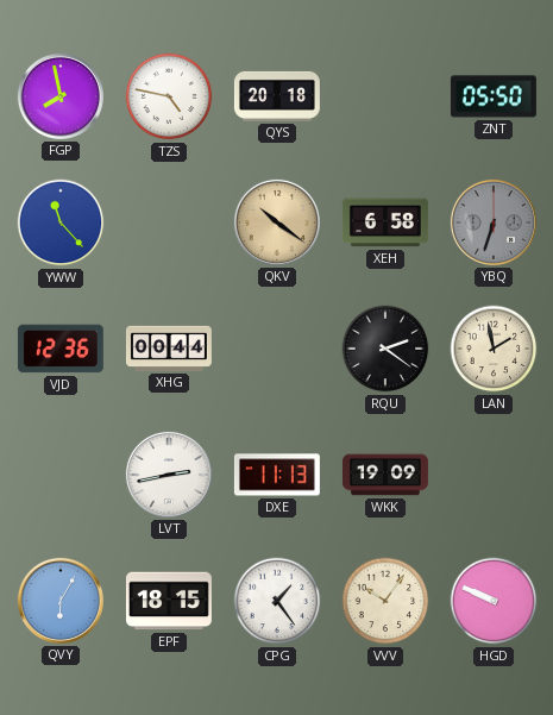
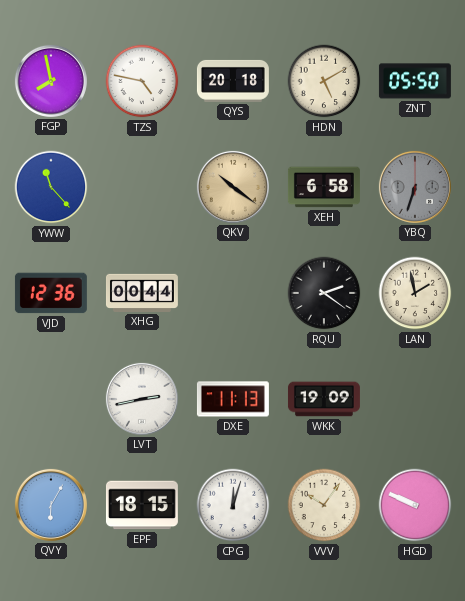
HDN: none -> 5:10
CPG: 1:24 -> 12:03
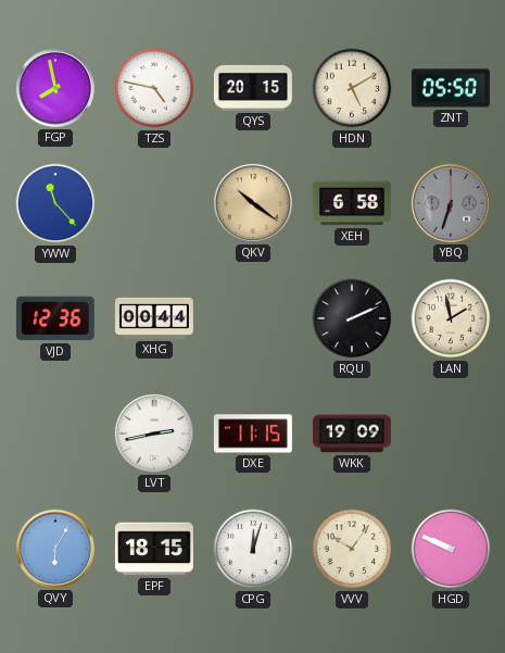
QYS: 20:18 -> 20:15
RQU: 2:21 -> 2:11
DXE: 11:13 -> 11:15
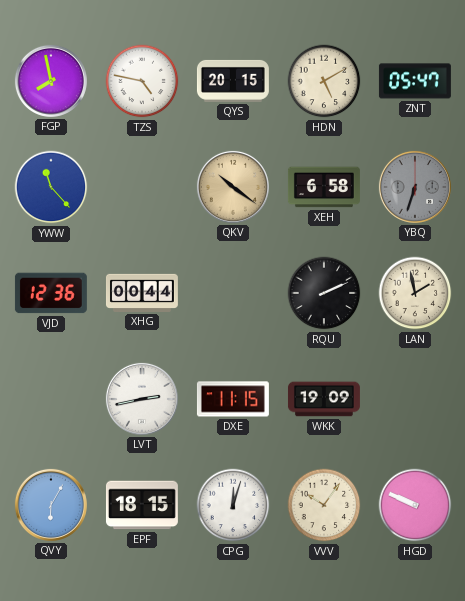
ZNT: 05:50 -> 05:47
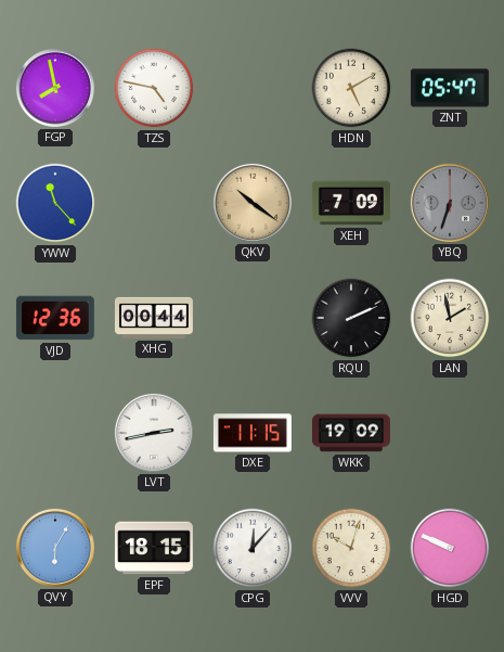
QYS: 20:15 -> none
XEH: 6:58 -> 7:09
CPG: 12:03 -> 12:07
VVV: 10:06 -> 10:03
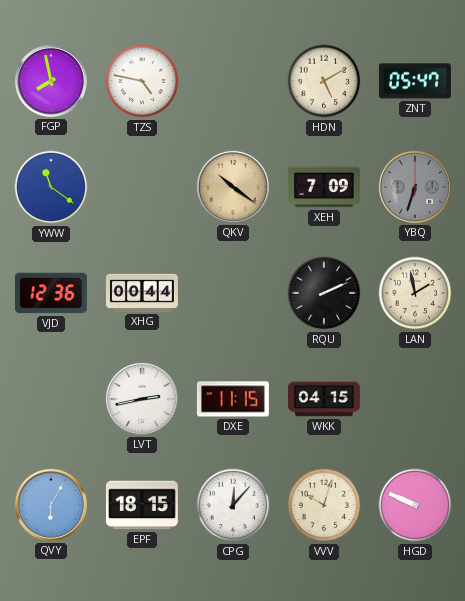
YWW: 11:23 -> 11:21
WKK: 19:09 -> 04:15
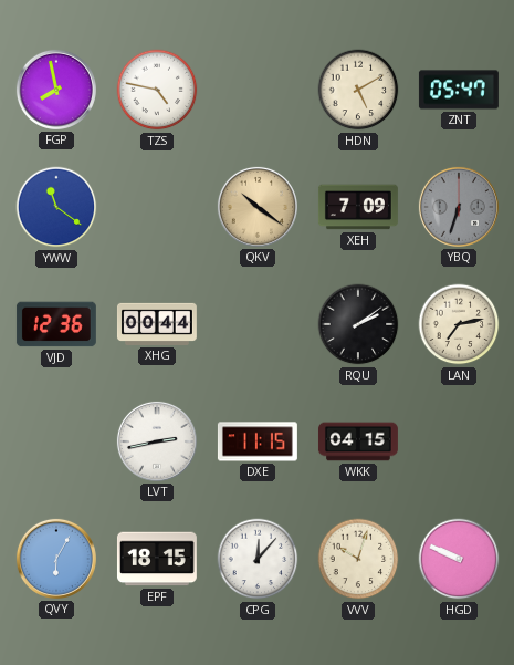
RQU: 2:11 -> 2:09
LAN: 1:58 -> 7:13
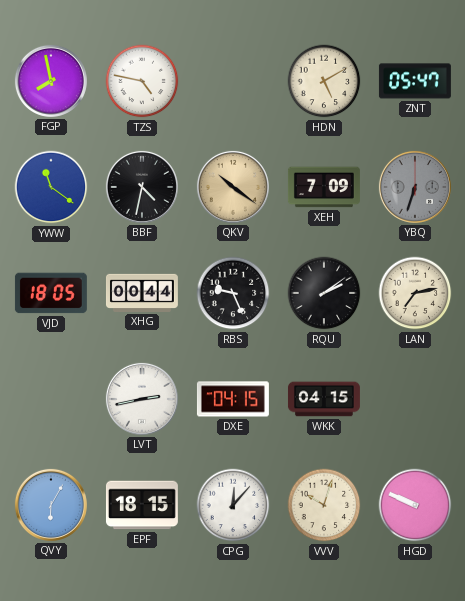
BBF: none -> 4:32
VJD: 12:36 -> 18:05
RBS: none -> 9:26
DXE: 11:15 -> 04:15
